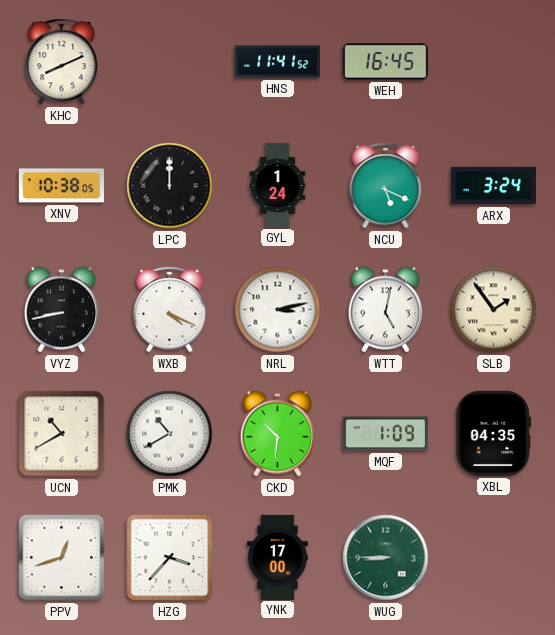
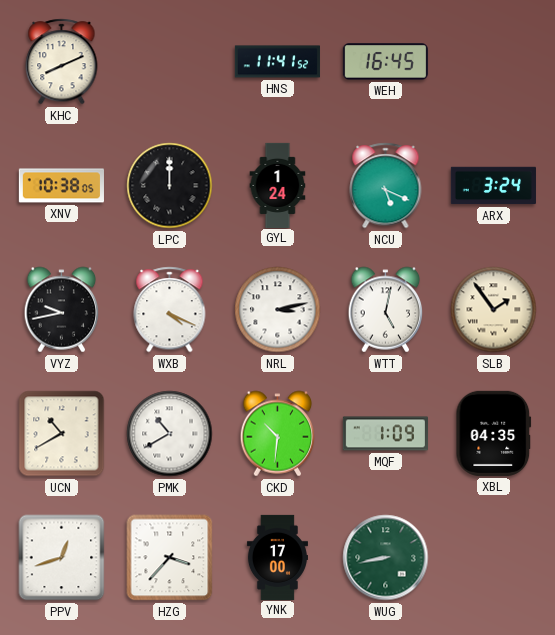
VYZ: 8:43 -> 9:43
WUG: 8:45 -> 8:43
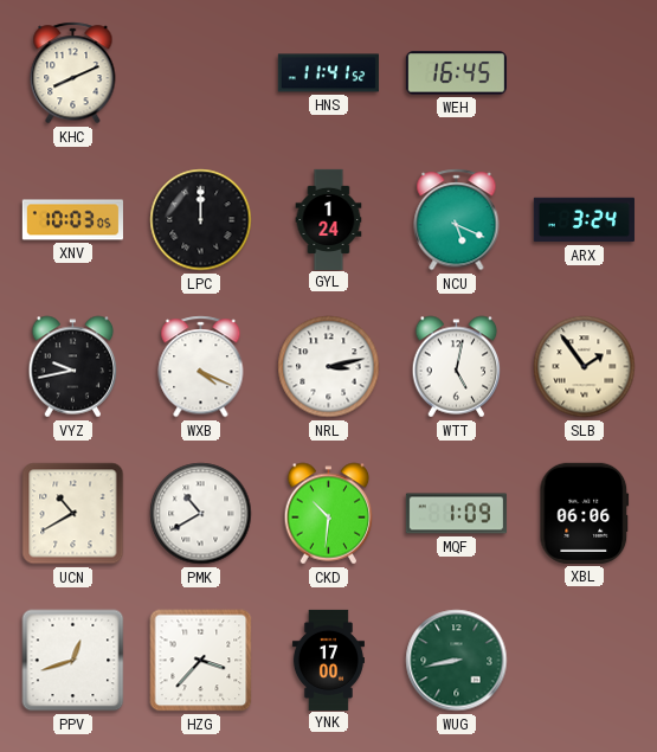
XNV: 10:38 -> 10:03
XBL: 04:35 -> 06:06
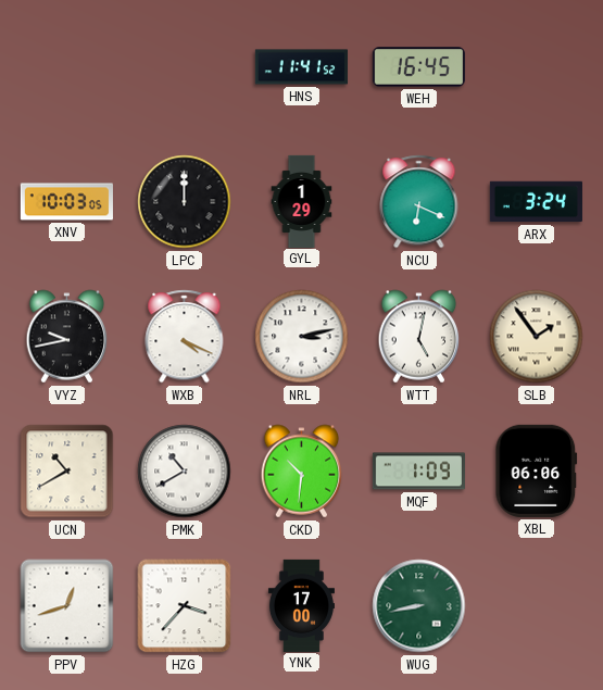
KHC: 8:11 -> none
GYL: 1:24 -> 1:29
NCU: 5:19 -> 6:19
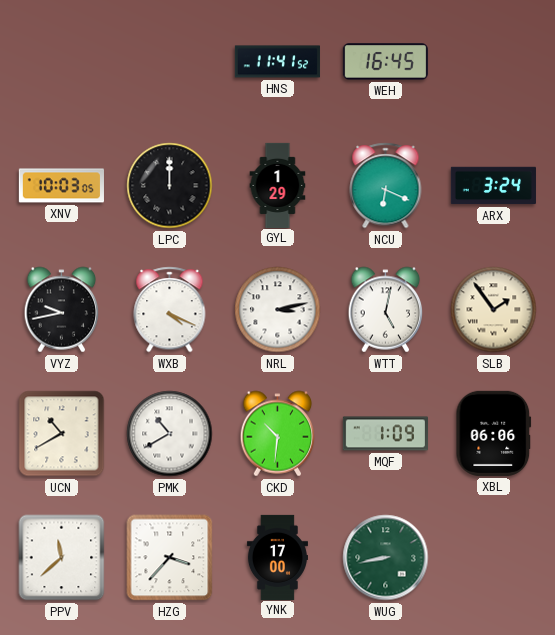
PPV: 12:42 -> 11:38
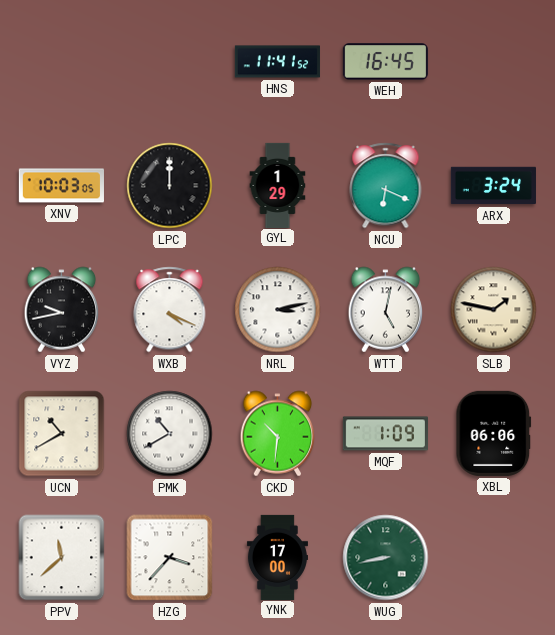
SLB: 1:54 -> 1:47
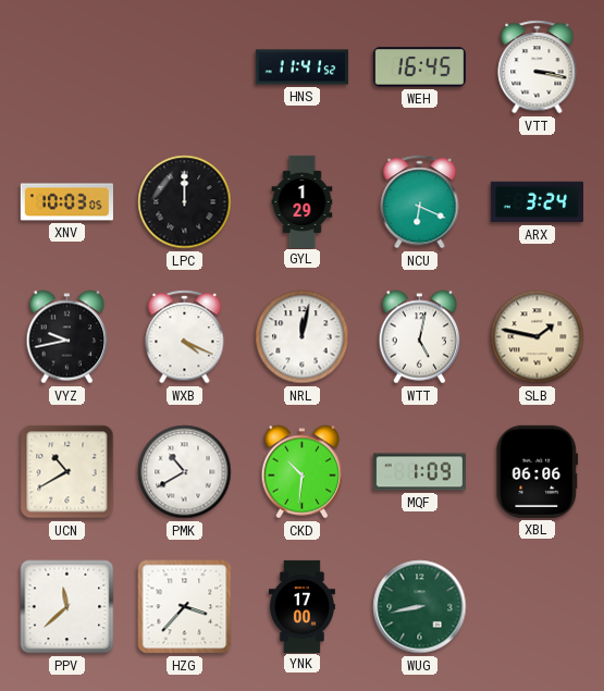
VTT: none -> 3:17
NRL: 3:13 -> 12:02
